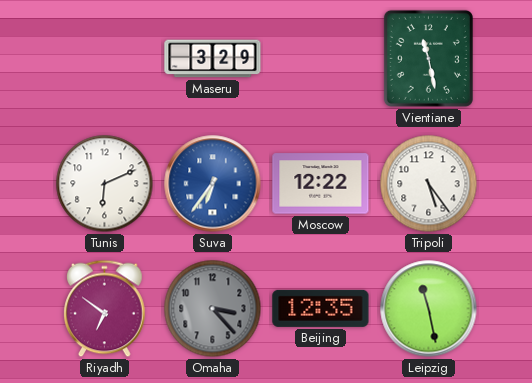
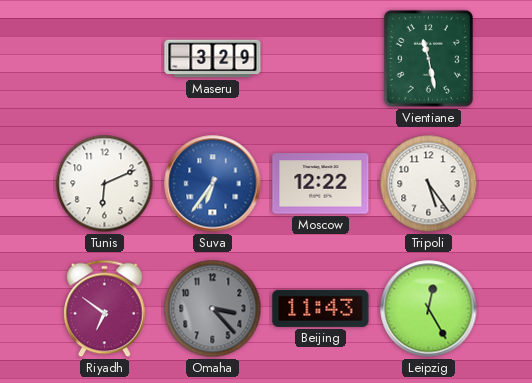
Beijing: 12:35 -> 11:43
Leipzig: 11:28 -> 12:25
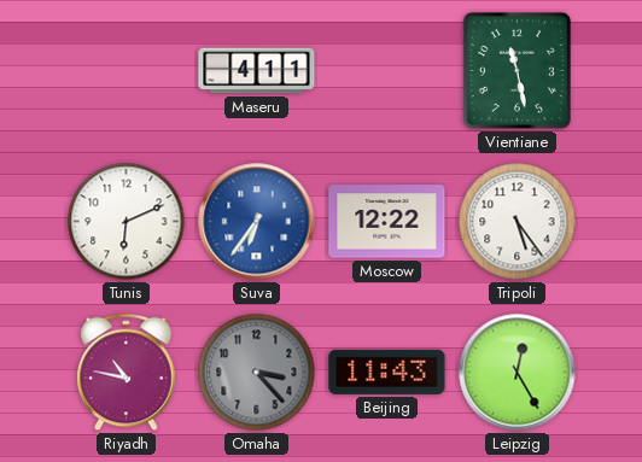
Maseru: 3:29 -> 4:11
Riyadh: 6:51 -> 10:47
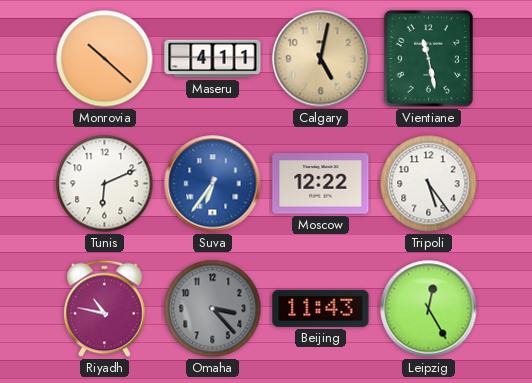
Monrovia: none -> 10:22
Calgary: none -> 5:02
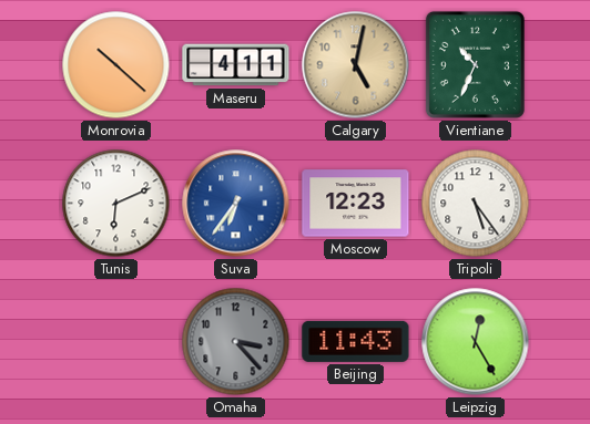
Vientiane: 11:28 -> 10:34
Moscow: 12:22 -> 12:23
Riyadh: 10:47 -> none
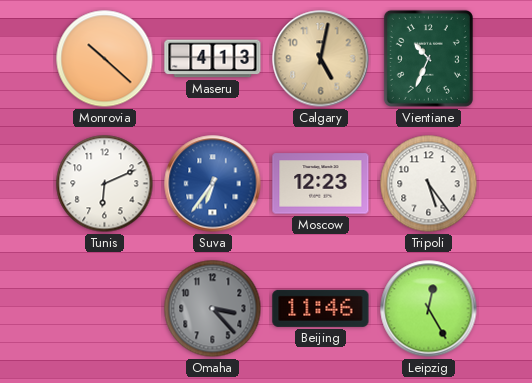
Maseru: 4:11 -> 4:13
Beijing: 11:43 -> 11:46
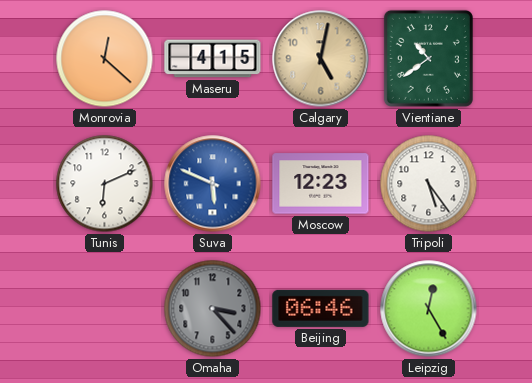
Monrovia: 10:22 -> 12:22
Maseru: 4:13 -> 4:15
Vientiane: 10:34 -> 10:39
Suva: 6:36 -> 5:49
Beijing: 11:46 -> 06:46
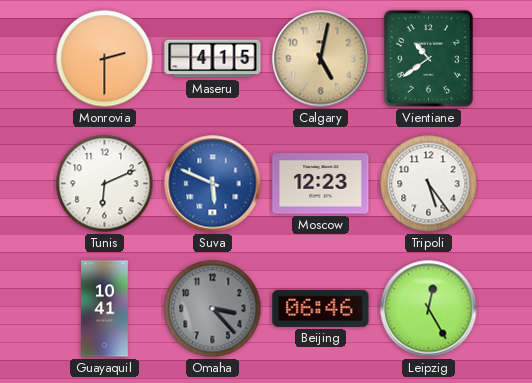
Monrovia: 12:22 -> 2:30
Guayaquil: none -> 10:41
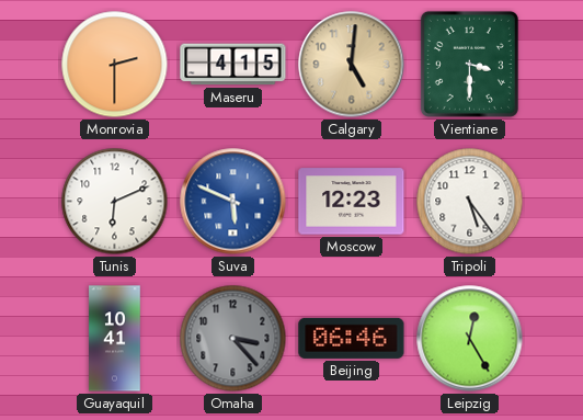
Calgary: 5:02 -> 5:01
Vientiane: 10:39 -> 3:30
